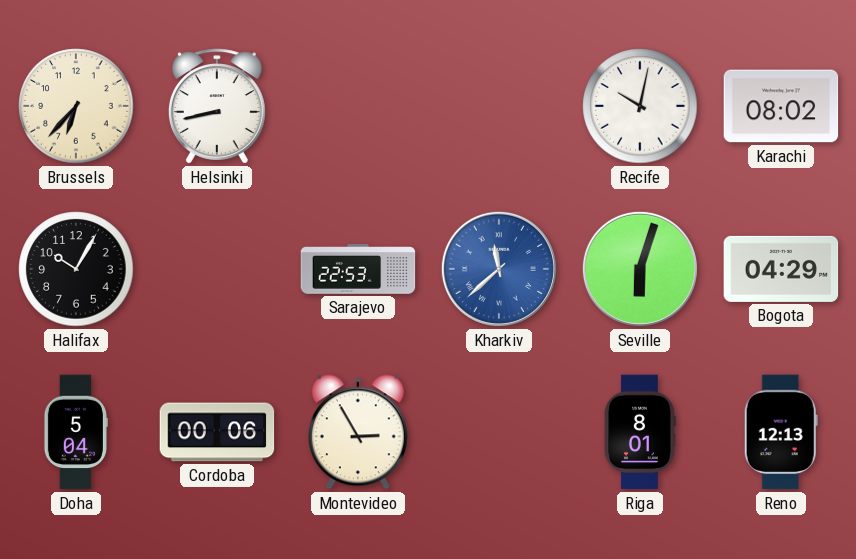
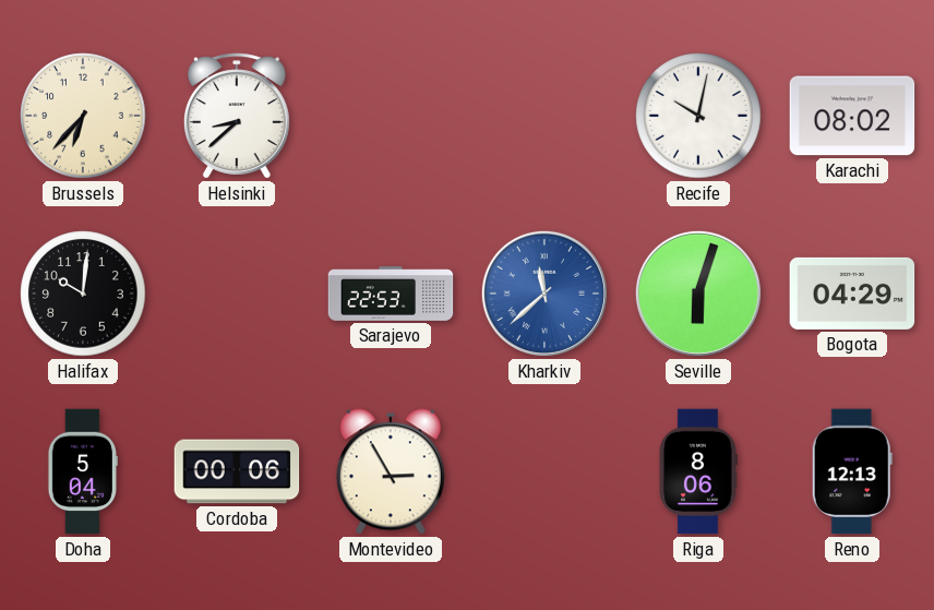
Helsinki: 8:43 -> 8:38
Halifax: 10:05 -> 10:01
Riga: 8:01 -> 8:06
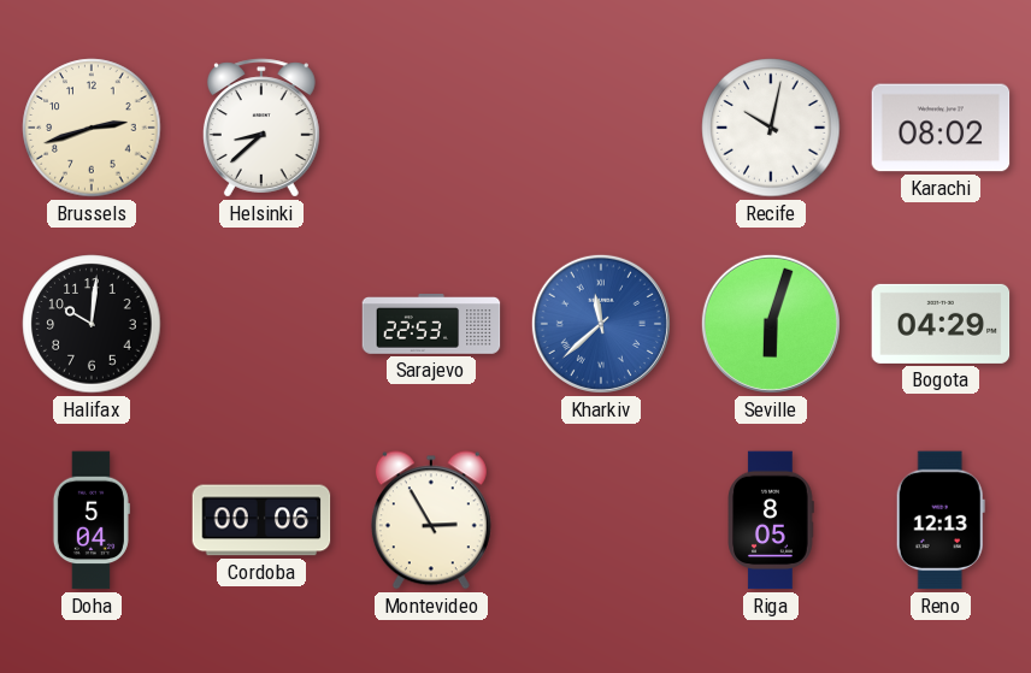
Brussels: 6:37 -> 2:42
Riga: 8:06 -> 8:05
